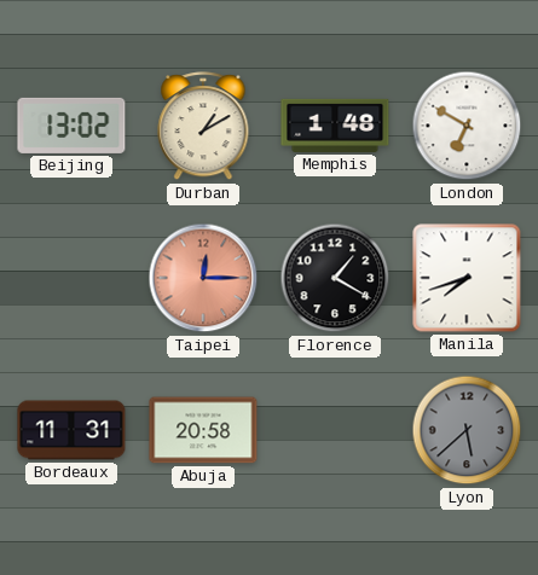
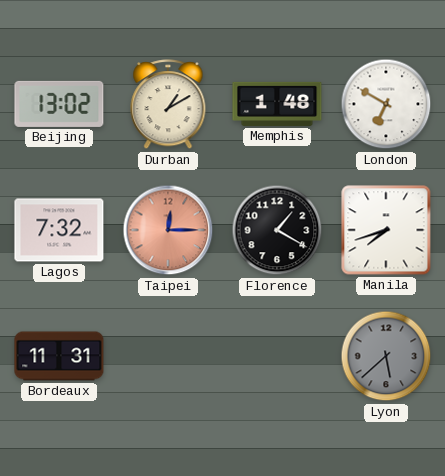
Lagos: none -> 7:32
Abuja: 20:58 -> none
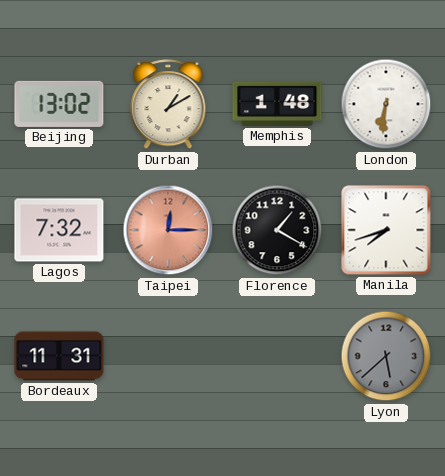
London: 6:50 -> 6:31
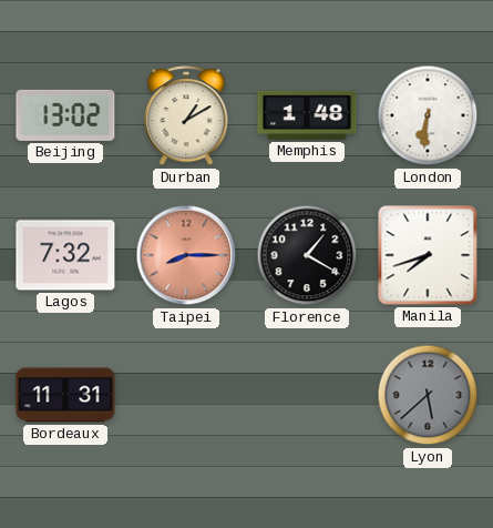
Taipei: 12:15 -> 8:15
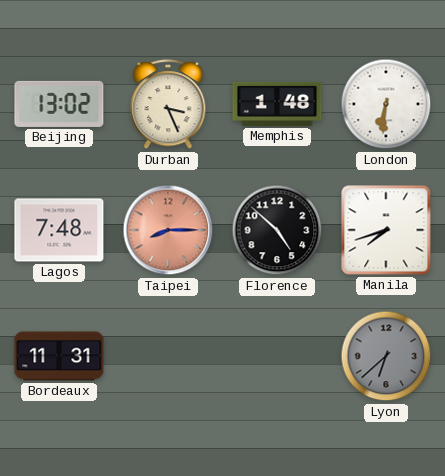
Durban: 1:10 -> 3:26
Lagos: 7:32 -> 7:48
Florence: 1:20 -> 4:52
Lyon: 5:38 -> 6:38
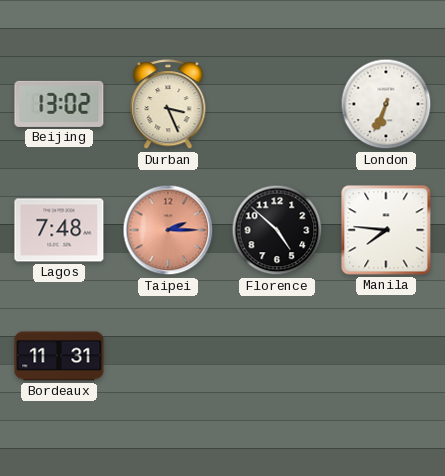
Memphis: 1:48 -> none
London: 6:31 -> 6:34
Taipei: 8:15 -> 2:15
Manila: 7:42 -> 7:46
Lyon: 6:38 -> none
